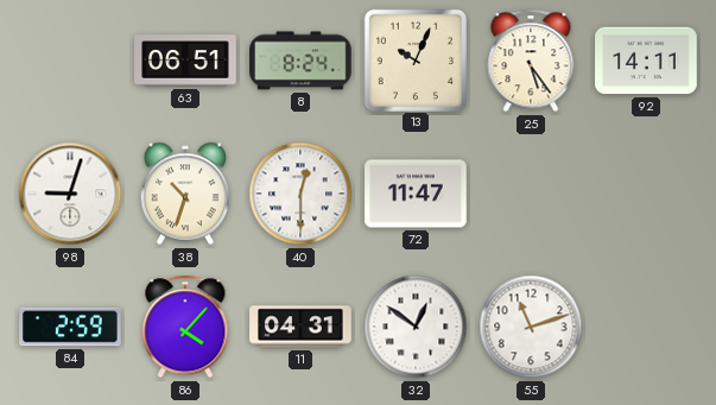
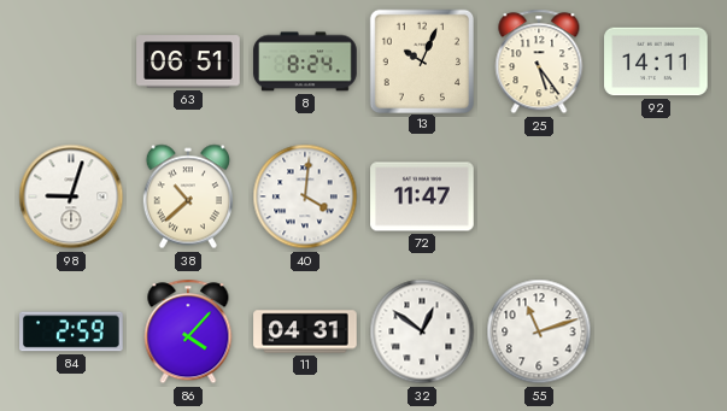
38: 10:33 -> 10:38
40: 12:30 -> 4:01
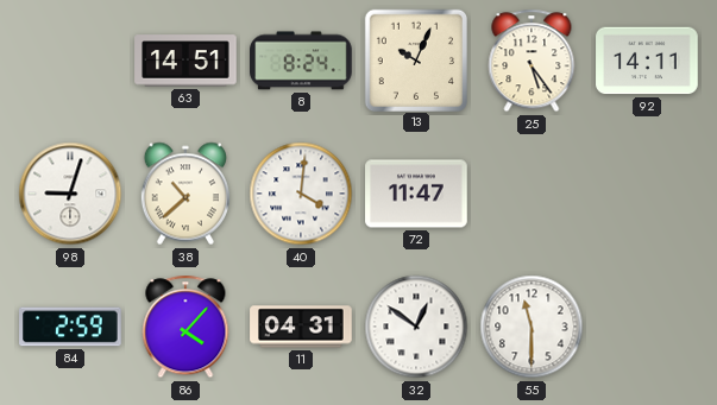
63: 06:51 -> 14:51
55: 11:12 -> 11:30
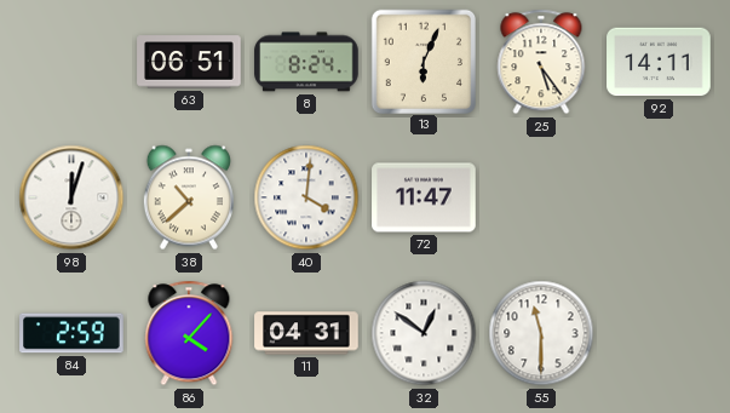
63: 14:51 -> 06:51
13: 10:04 -> 6:04
98: 9:03 -> 12:03
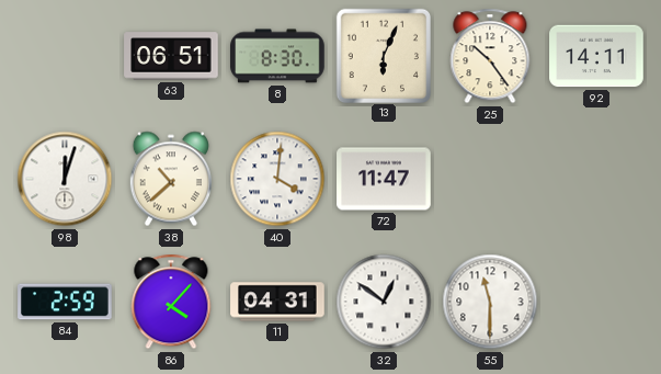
8: 8:24 -> 8:30
25: 5:24 -> 10:24
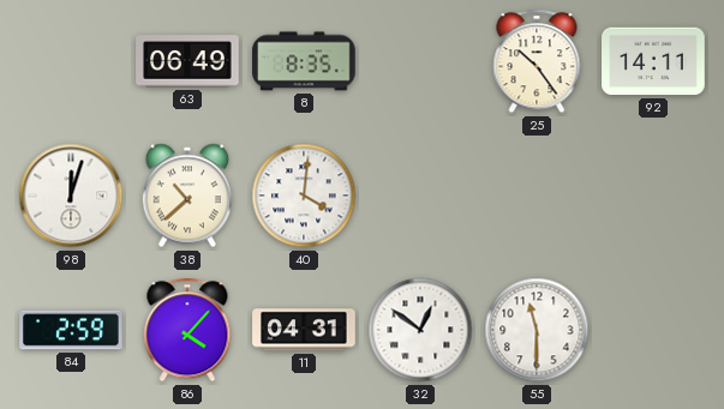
63: 06:51 -> 06:49
8: 8:30 -> 8:35
13: 6:04 -> none
72: 11:47 -> none
